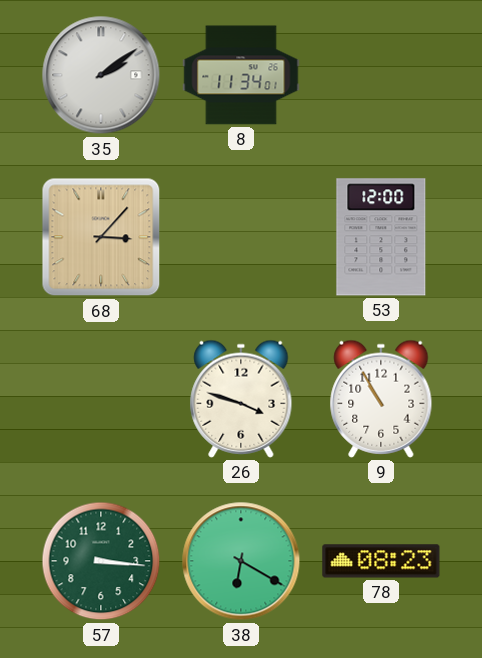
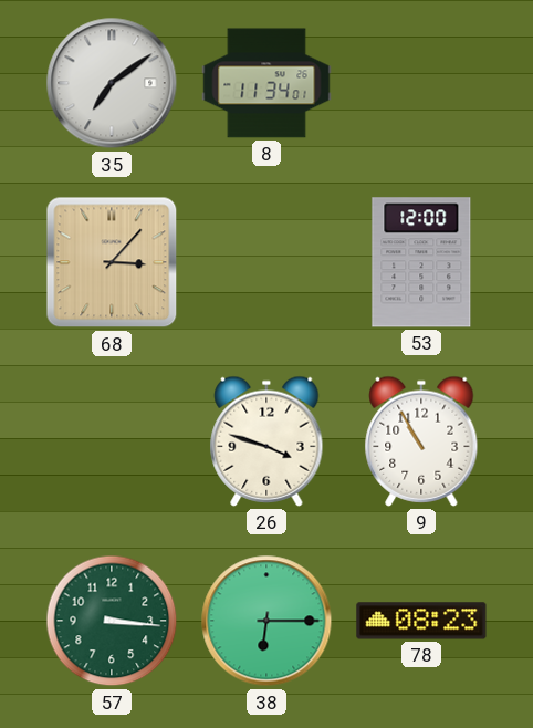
35: 2:09 -> 7:09
38: 6:20 -> 6:15
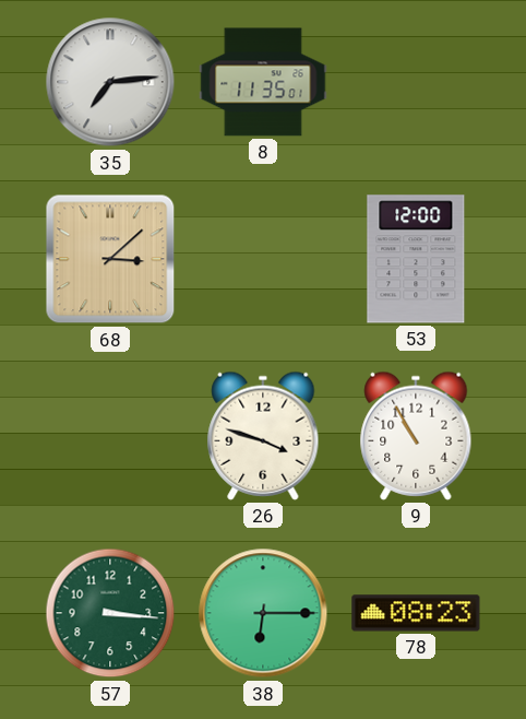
35: 7:09 -> 7:14
8: 11:34 -> 11:35
68: 3:07 -> 3:08
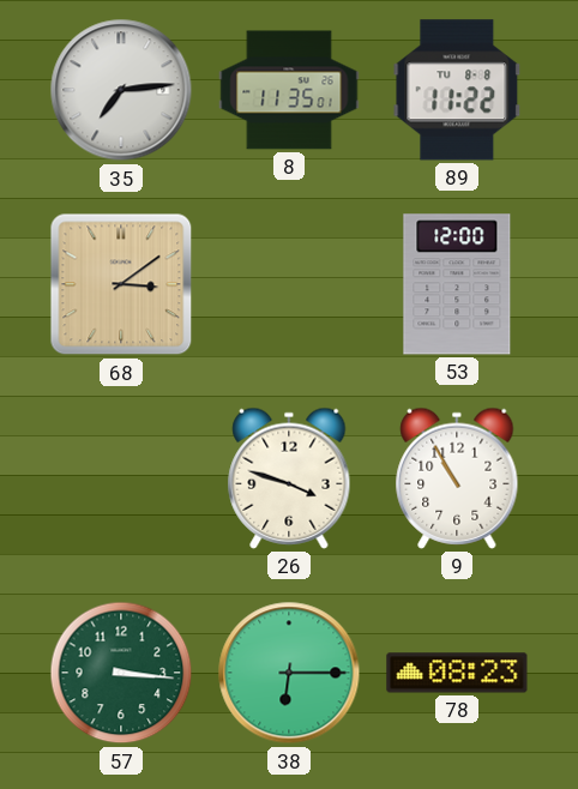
89: none -> 11:22
68: 3:08 -> 3:09
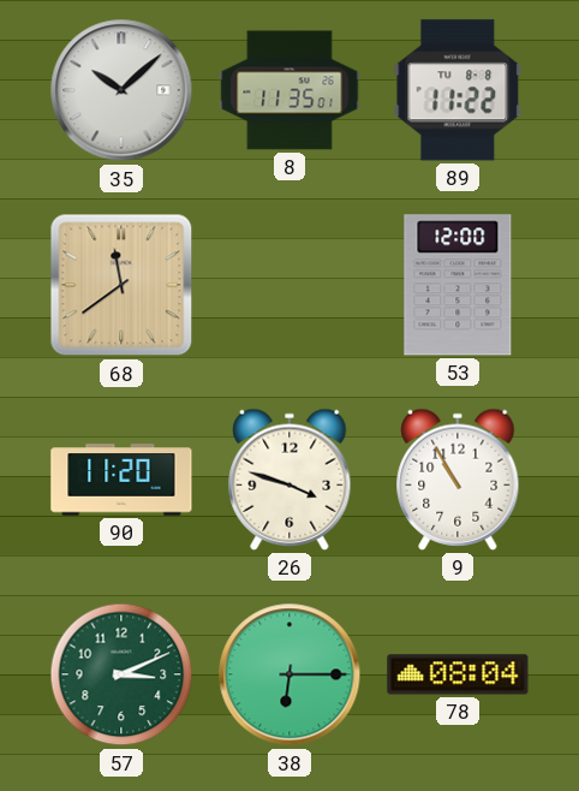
35: 7:14 -> 10:08
68: 3:09 -> 11:39
90: none -> 11:20
57: 3:16 -> 3:11
78: 08:23 -> 08:04
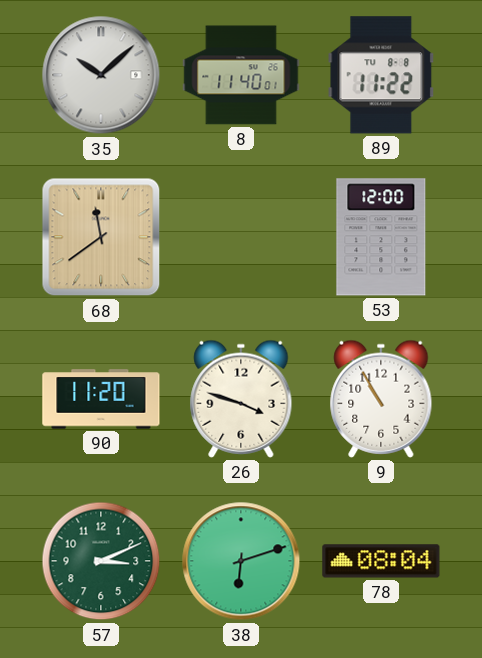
8: 11:35 -> 11:40
38: 6:15 -> 6:12
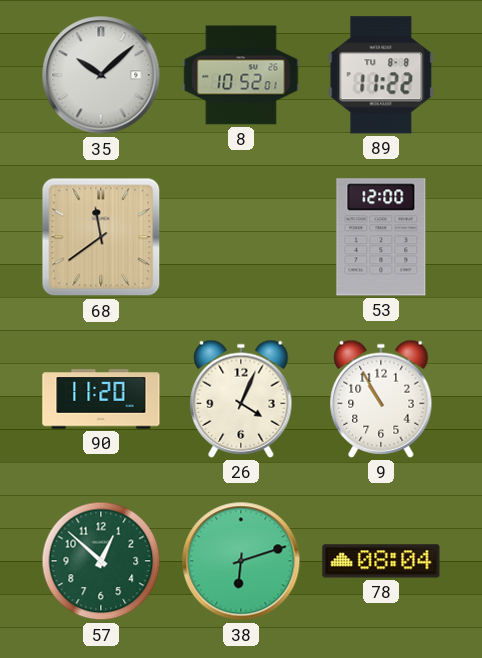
8: 11:40 -> 10:52
26: 3:48 -> 4:04
57: 3:11 -> 12:52
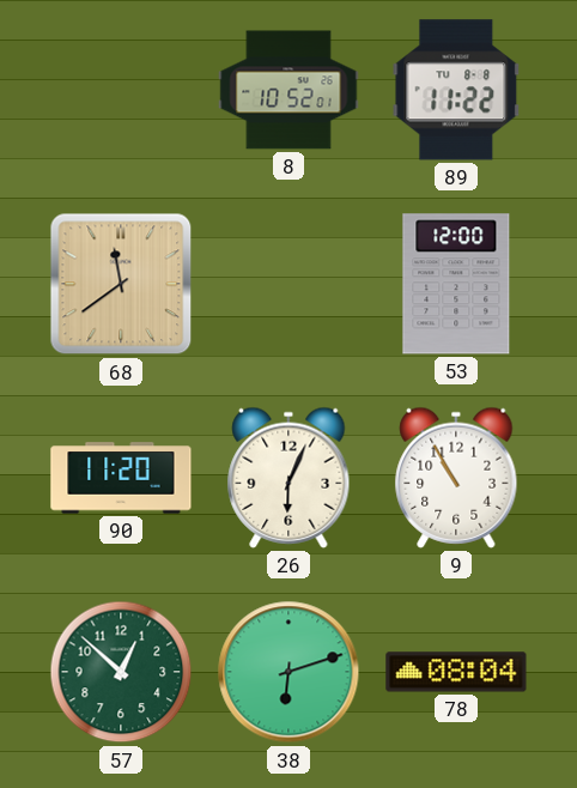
35: 10:08 -> none
26: 4:04 -> 6:04
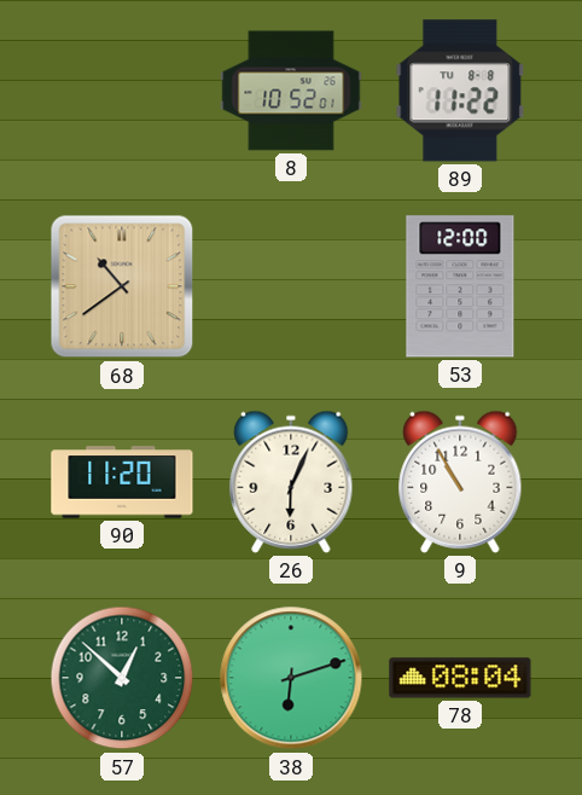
68: 11:39 -> 10:39
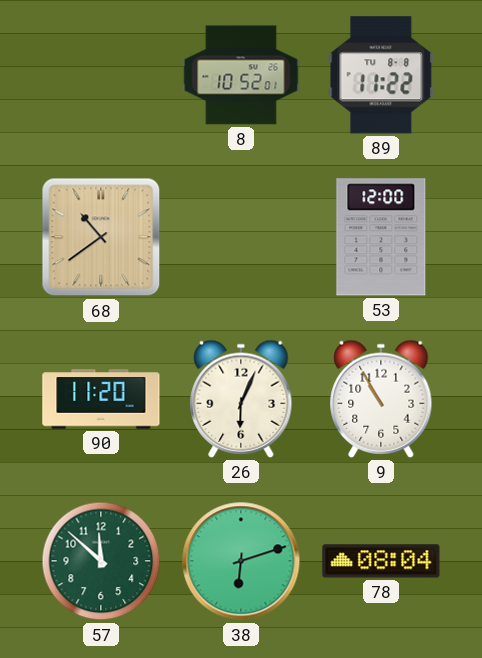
57: 12:52 -> 11:52
